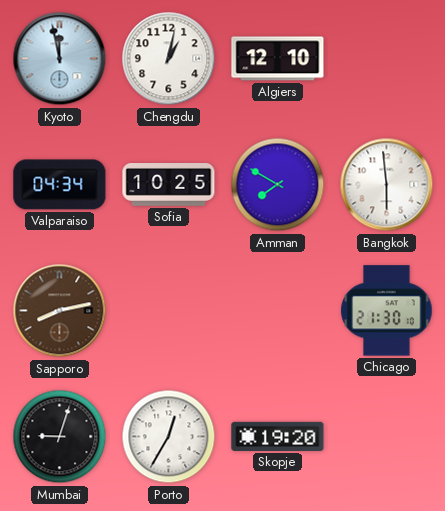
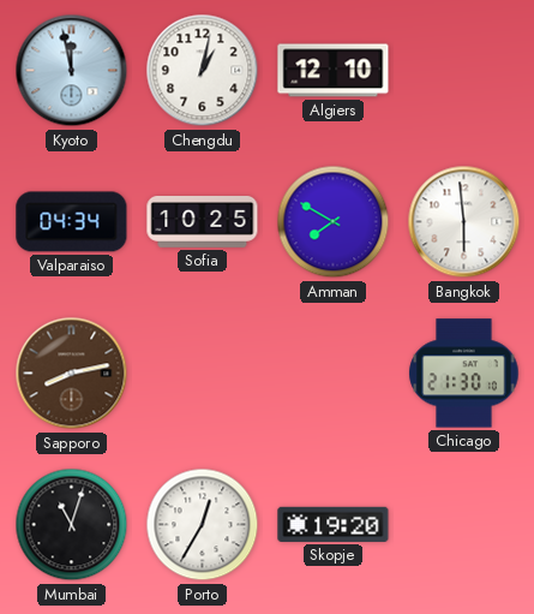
Mumbai: 9:03 -> 11:03
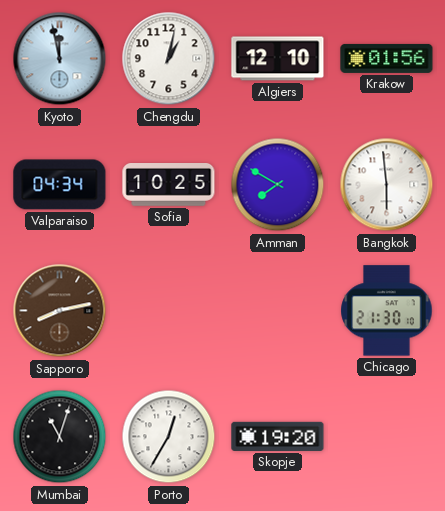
Krakow: none -> 01:56
